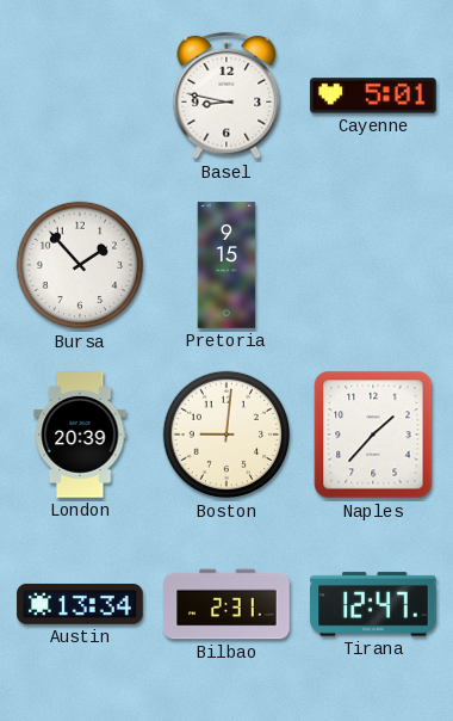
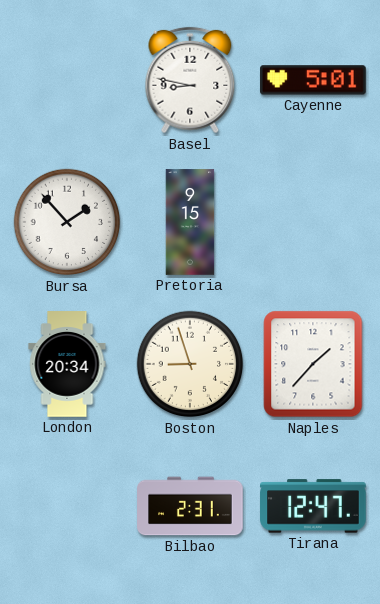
London: 20:39 -> 20:34
Boston: 9:01 -> 8:57
Austin: 13:34 -> none
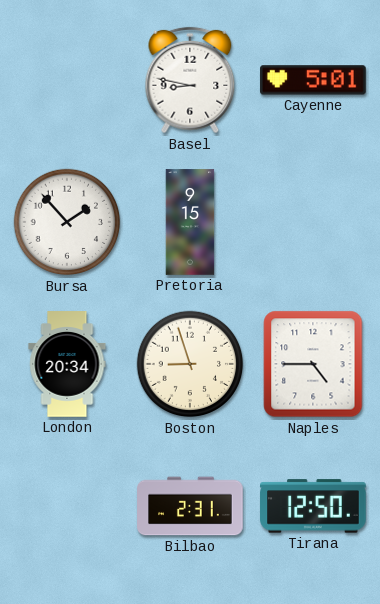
Naples: 1:37 -> 4:45
Tirana: 12:47 -> 12:50
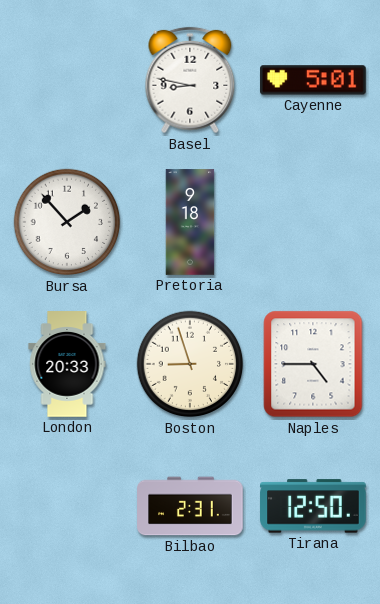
Pretoria: 9:15 -> 9:18
London: 20:34 -> 20:33
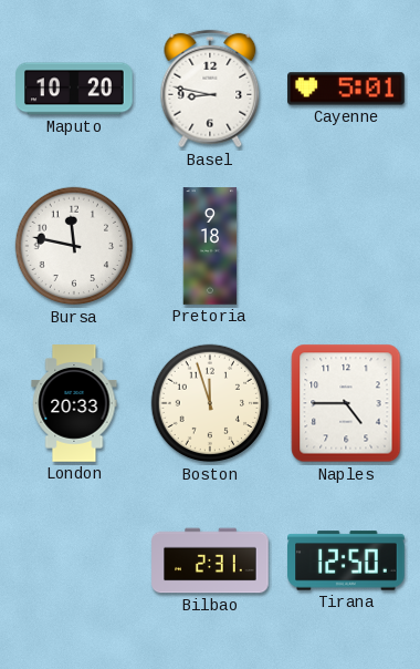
Maputo: none -> 10:20
Bursa: 1:53 -> 11:47
Boston: 8:57 -> 11:57
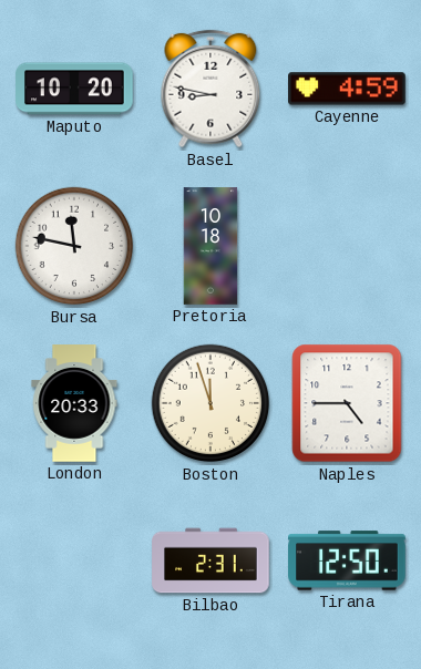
Cayenne: 5:01 -> 4:59
Pretoria: 9:18 -> 10:18
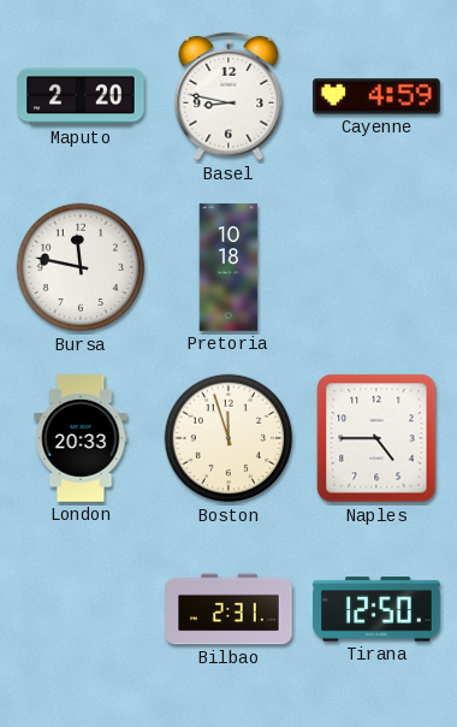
Maputo: 10:20 -> 2:20
